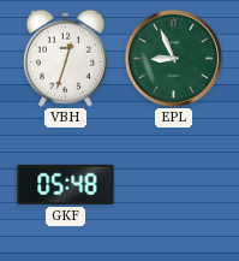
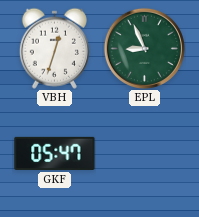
GKF: 05:48 -> 05:47
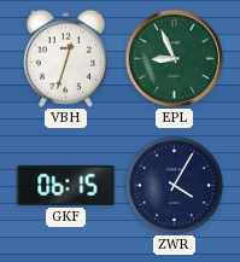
GKF: 05:47 -> 06:15
ZWR: none -> 4:05
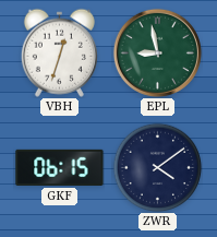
EPL: 8:56 -> 8:58
ZWR: 4:05 -> 4:09
